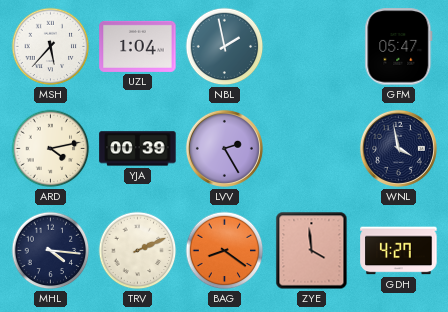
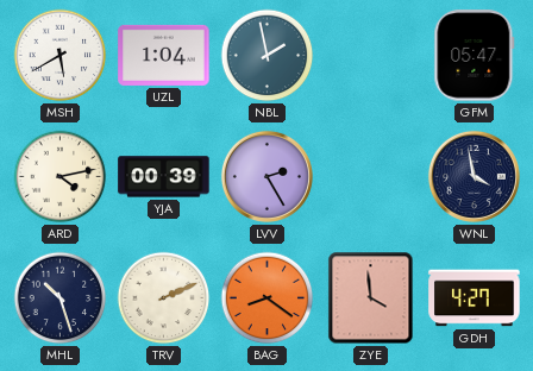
MSH: 5:37 -> 5:40
MHL: 4:16 -> 10:27
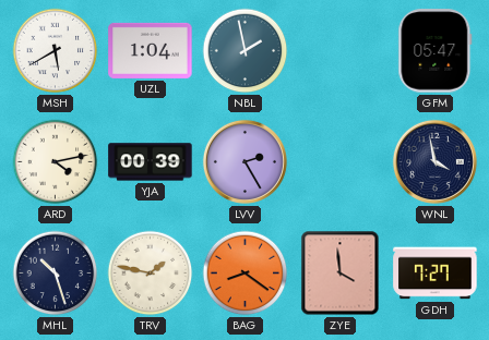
TRV: 2:11 -> 1:47
GDH: 4:27 -> 7:27
